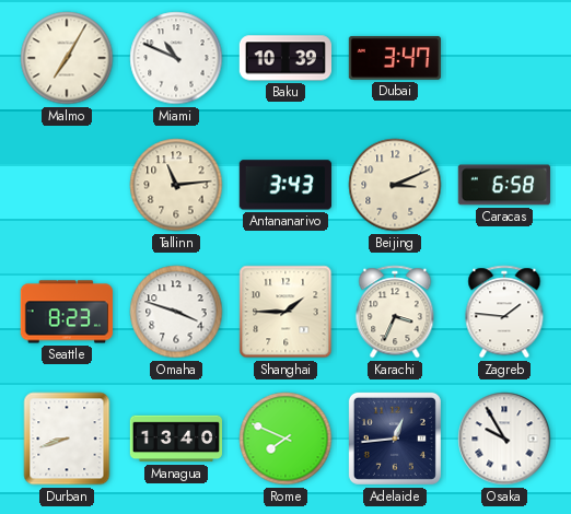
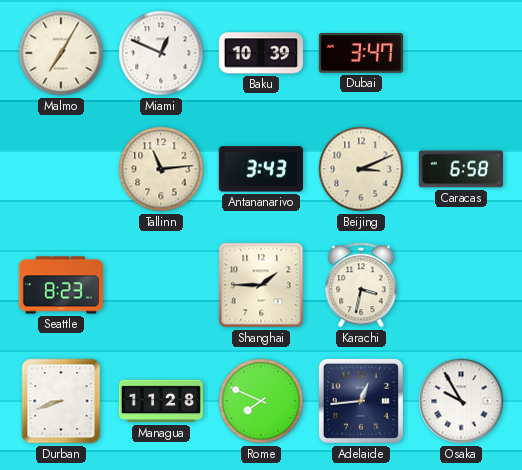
Miami: 10:49 -> 12:49
Omaha: 3:48 -> none
Karachi: 3:34 -> 3:32
Zagreb: 1:46 -> none
Managua: 13:40 -> 11:28
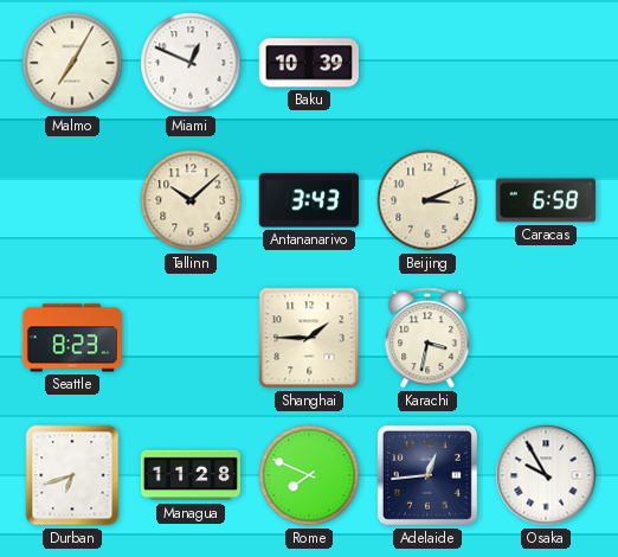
Dubai: 3:47 -> none
Tallinn: 11:14 -> 10:08
Durban: 8:42 -> 6:42
